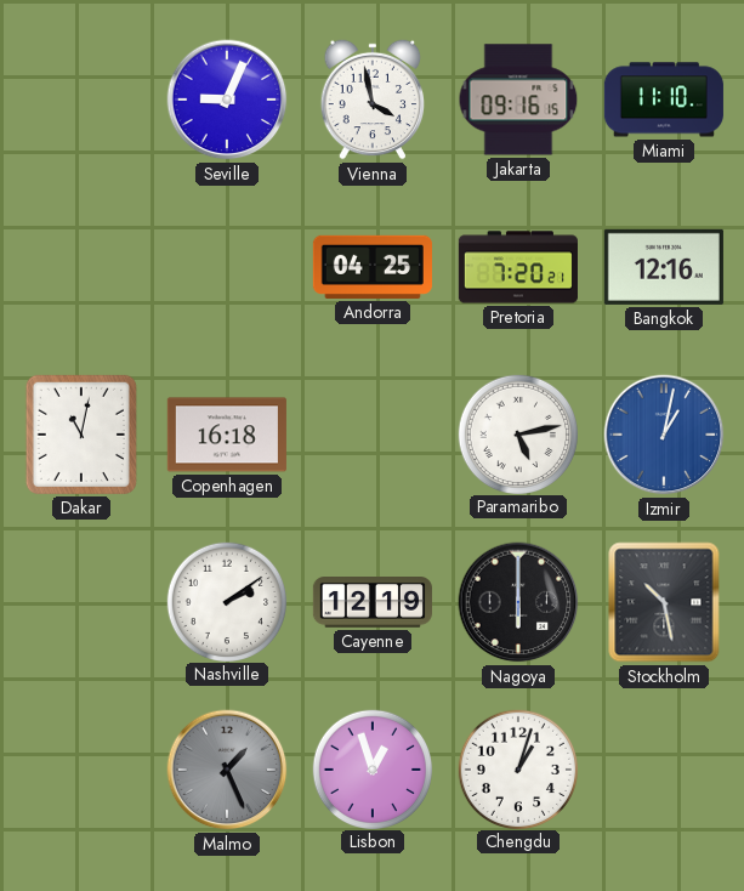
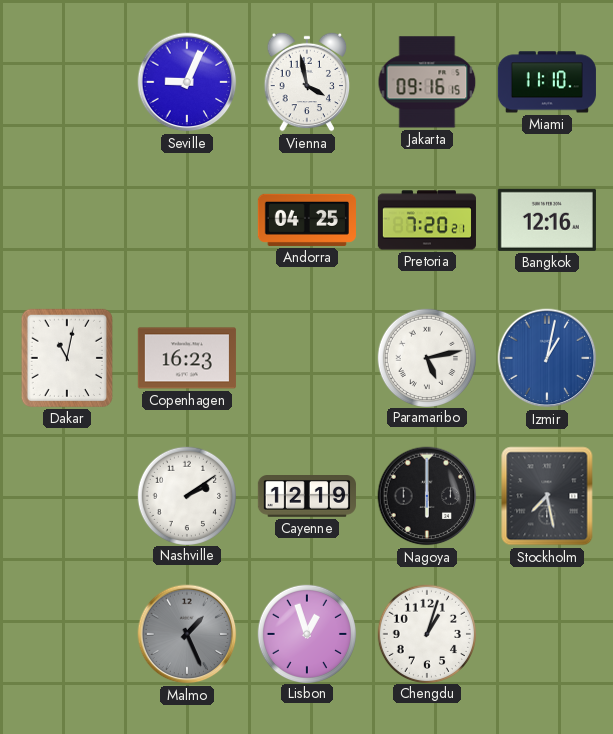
Copenhagen: 16:18 -> 16:23
Stockholm: 10:28 -> 7:28
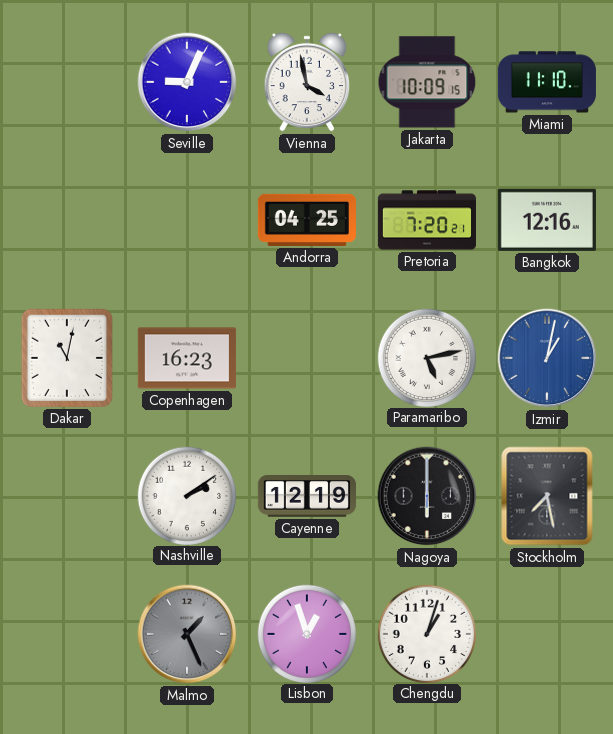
Jakarta: 09:16 -> 10:09
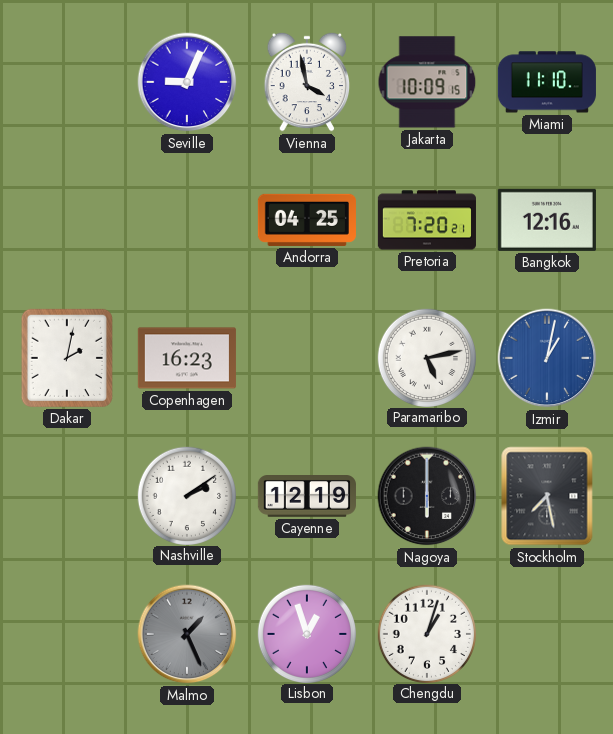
Dakar: 11:02 -> 2:02
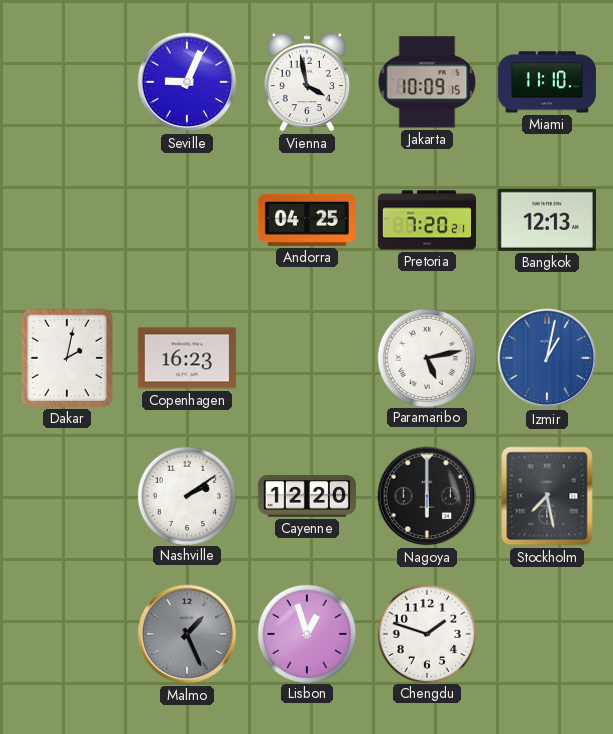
Bangkok: 12:16 -> 12:13
Cayenne: 12:19 -> 12:20
Chengdu: 1:03 -> 1:48
